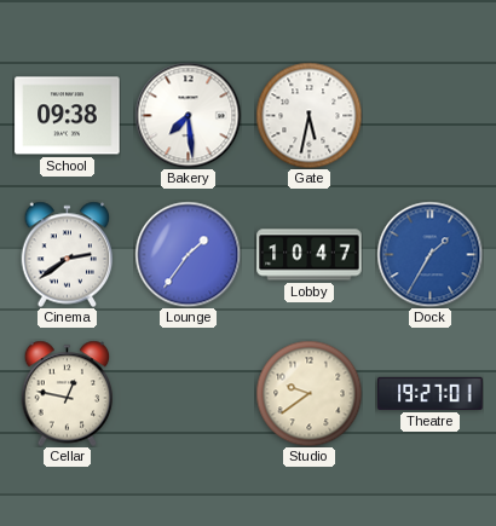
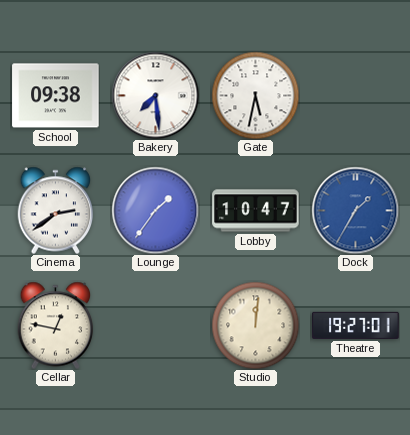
Studio: 9:39 -> 12:01
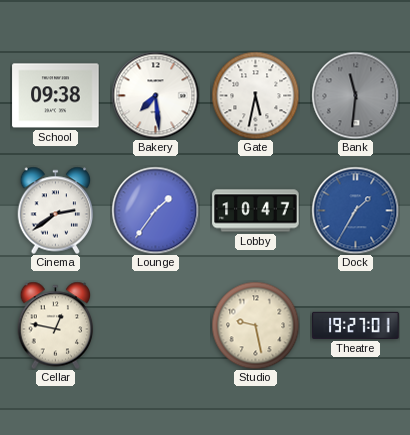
Bank: none -> 11:31
Studio: 12:01 -> 9:28
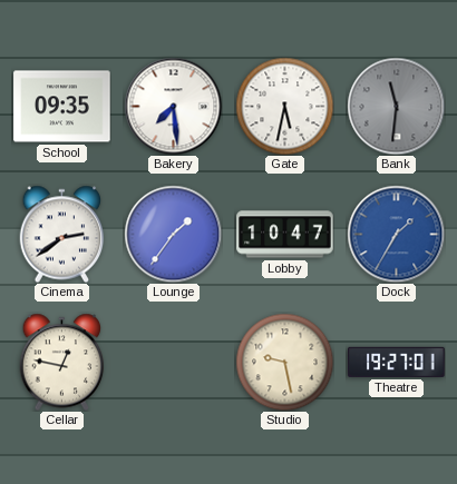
School: 09:38 -> 09:35
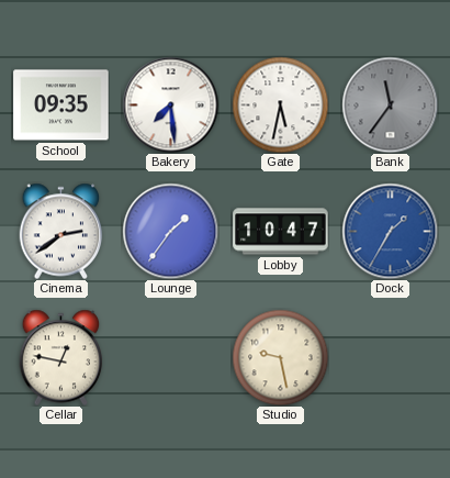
Bank: 11:31 -> 11:36
Theatre: 19:27 -> none
